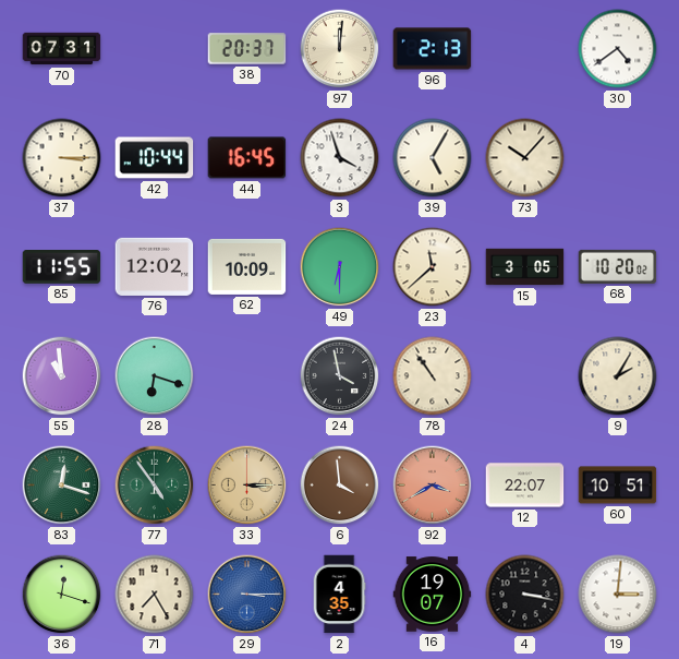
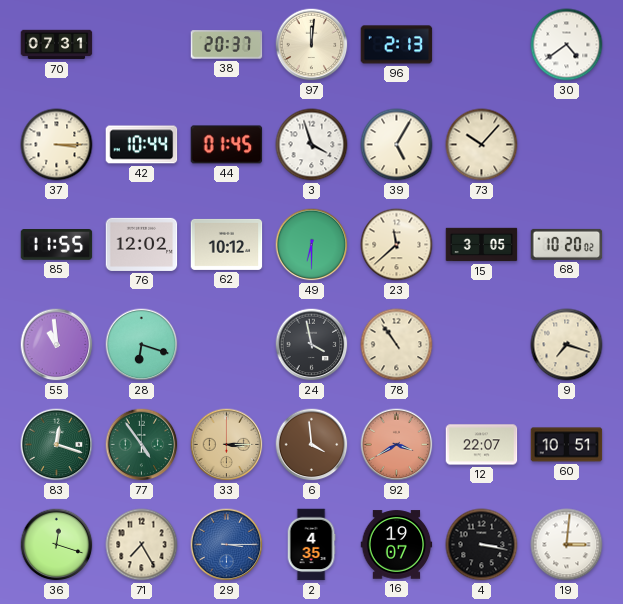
44: 16:45 -> 01:45
62: 10:09 -> 10:12
9: 2:05 -> 7:18
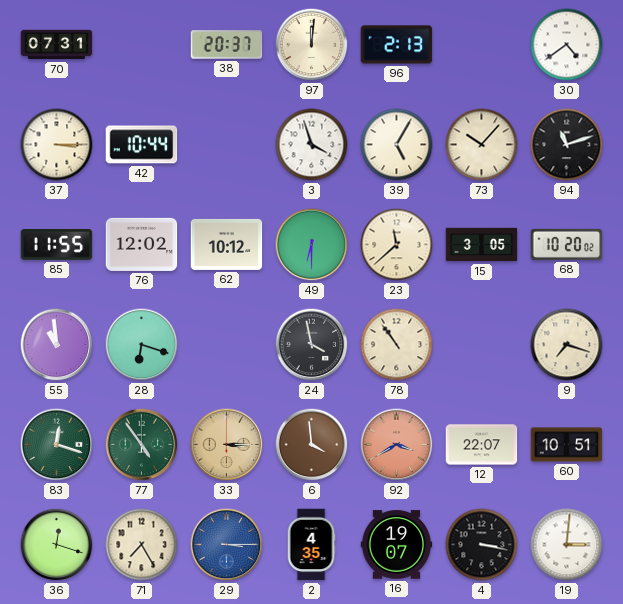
44: 01:45 -> none
94: none -> 11:12
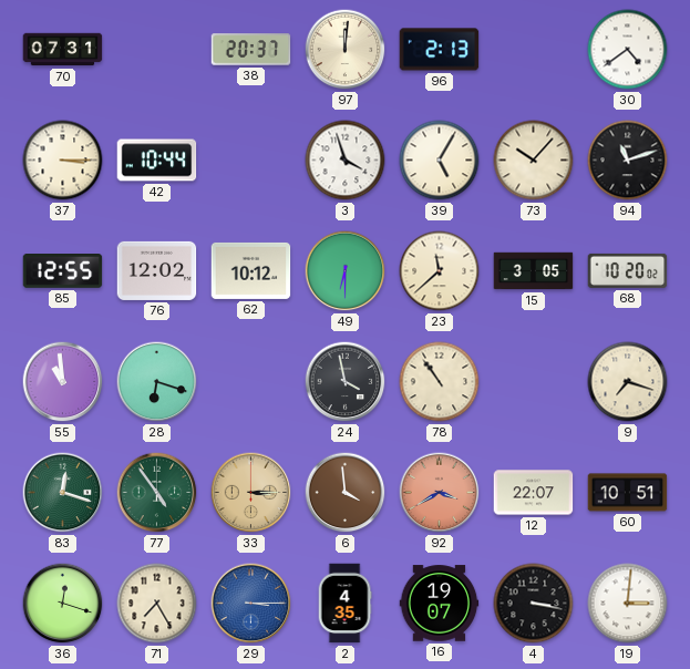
85: 11:55 -> 12:55
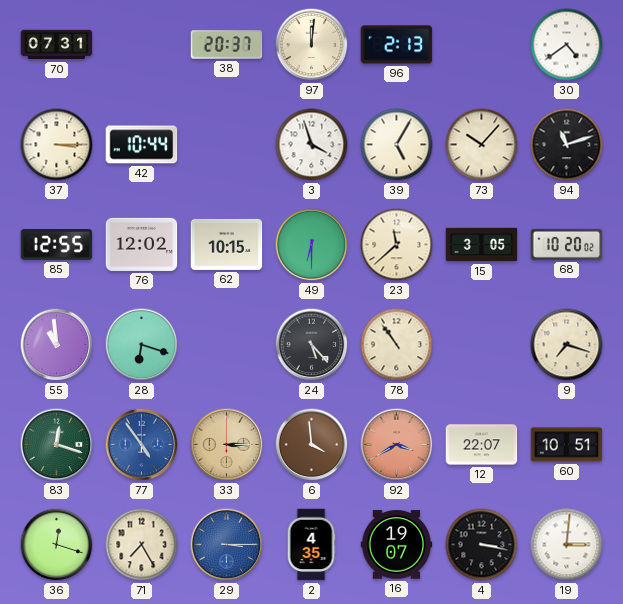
62: 10:12 -> 10:15
24: 3:58 -> 5:23
77 dial: green -> blue
